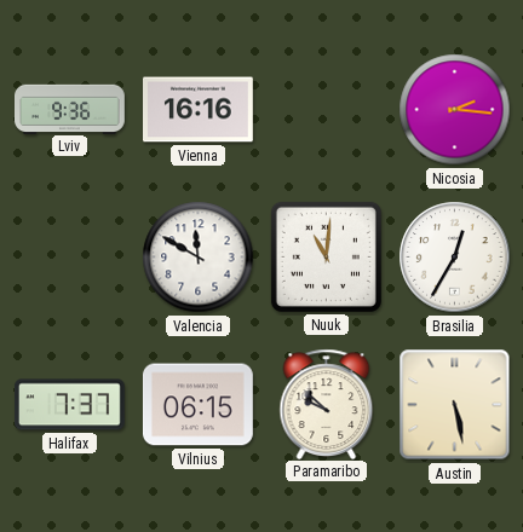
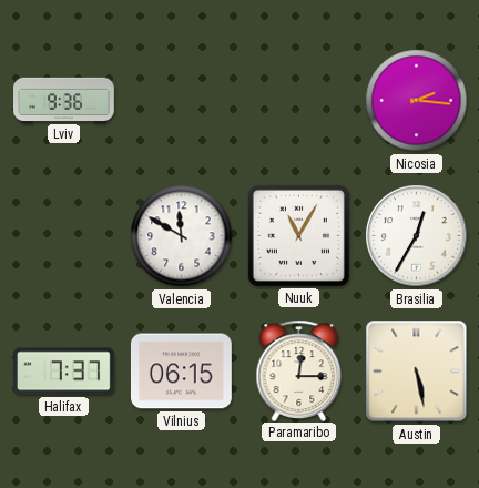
Vienna: 16:16 -> none
Nuuk: 11:01 -> 11:05
Paramaribo: 9:52 -> 12:15
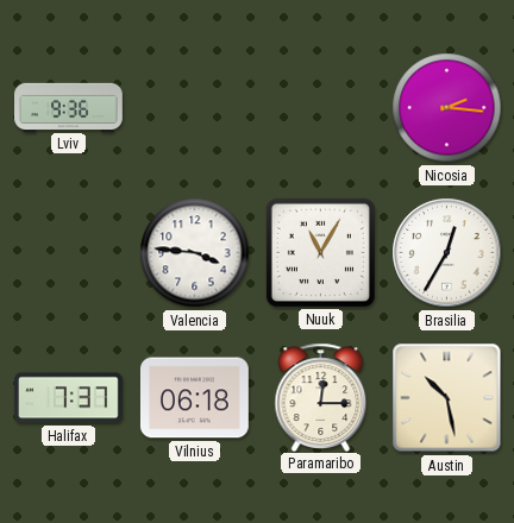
Valencia: 11:50 -> 3:46
Vilnius: 06:15 -> 06:18
Austin: 5:28 -> 10:28
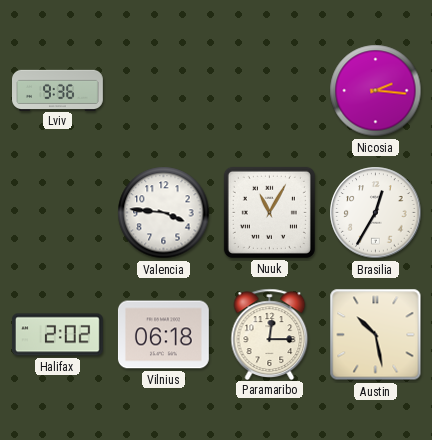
Halifax: 7:37 -> 2:02
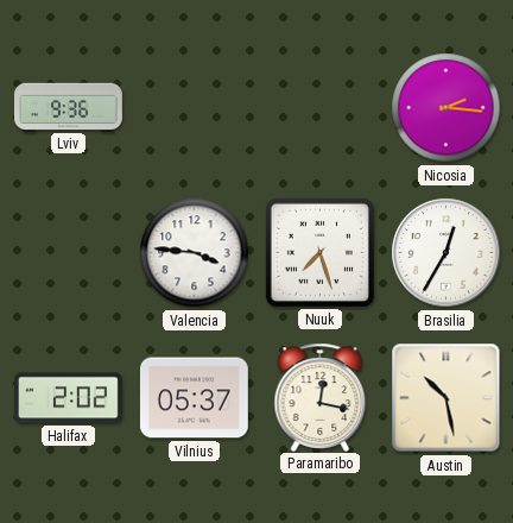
Nuuk: 11:05 -> 7:27
Vilnius: 06:18 -> 05:37
Paramaribo: 12:15 -> 12:17
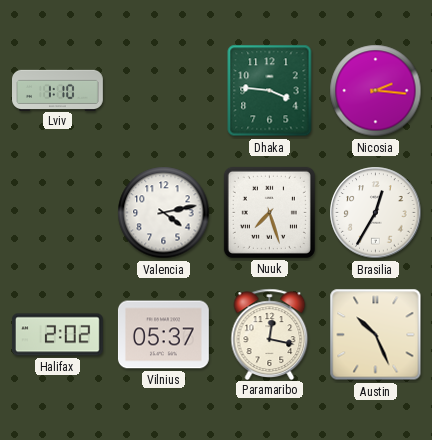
Lviv: 9:36 -> 1:10
Dhaka: none -> 3:46
Valencia: 3:46 -> 4:13
Austin: 10:28 -> 10:26
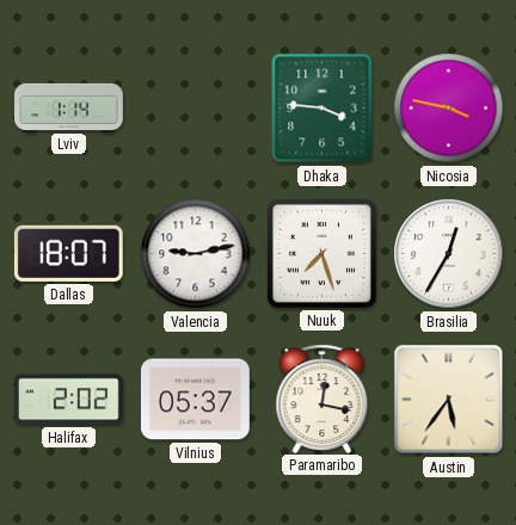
Lviv: 1:10 -> 1:14
Nicosia: 2:16 -> 3:47
Dallas: none -> 18:07
Valencia: 4:13 -> 9:13
Austin: 10:26 -> 5:36
